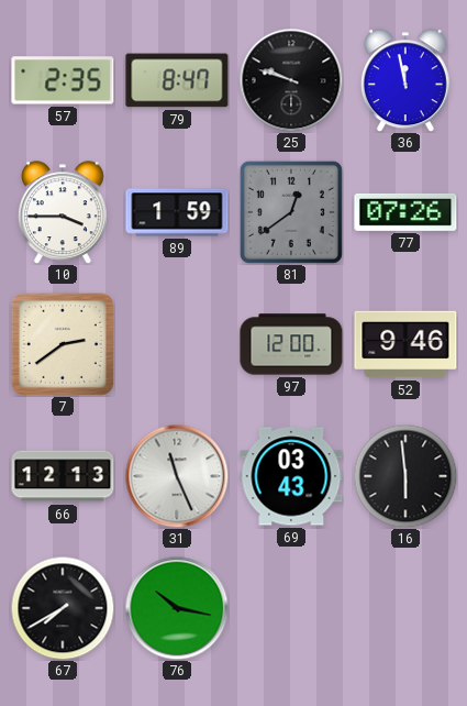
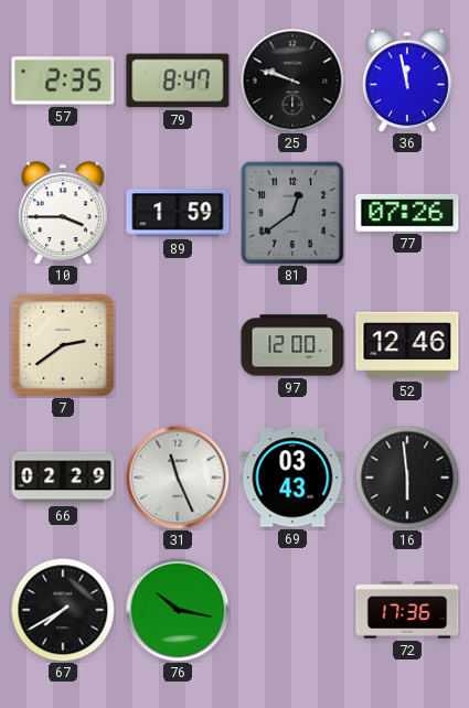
52: 9:46 -> 12:46
66: 12:13 -> 02:29
72: none -> 17:36
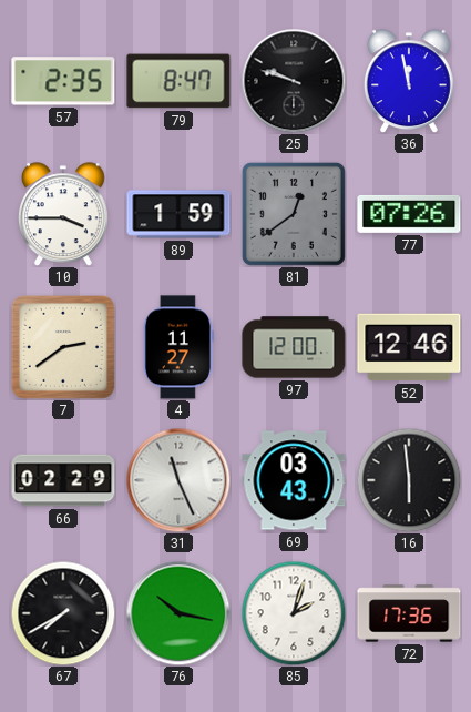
4: none -> 11:27
85: none -> 2:03
